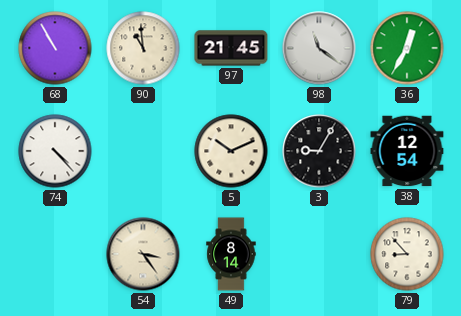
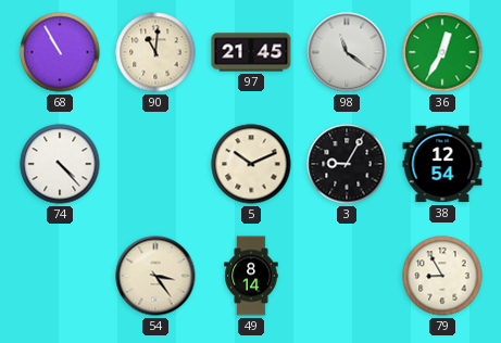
90: 10:59 -> 11:01
79: 8:53 -> 8:55
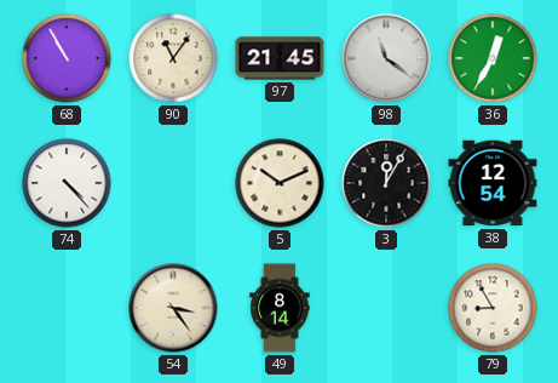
90: 11:01 -> 11:06
3: 9:05 -> 12:05
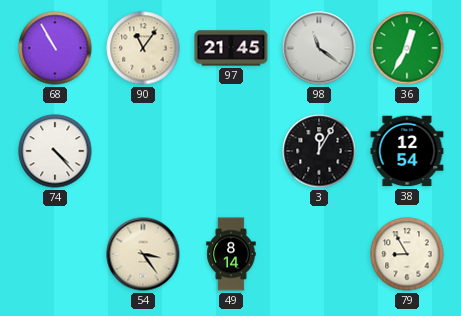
5: 10:11 -> none
